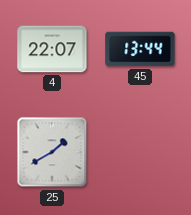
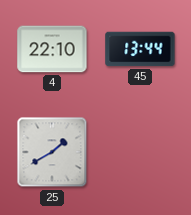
4: 22:07 -> 22:10
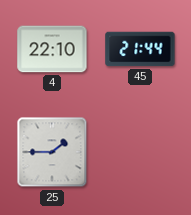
45: 13:44 -> 21:44
25: 1:40 -> 1:45
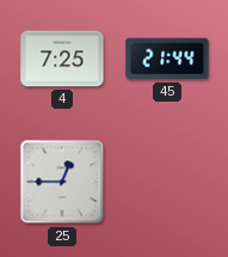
4: 22:10 -> 7:25
25: 1:45 -> 12:45
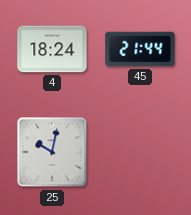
4: 7:25 -> 18:24
25: 12:45 -> 10:02
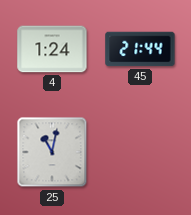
4: 18:24 -> 1:24
25: 10:02 -> 11:02
